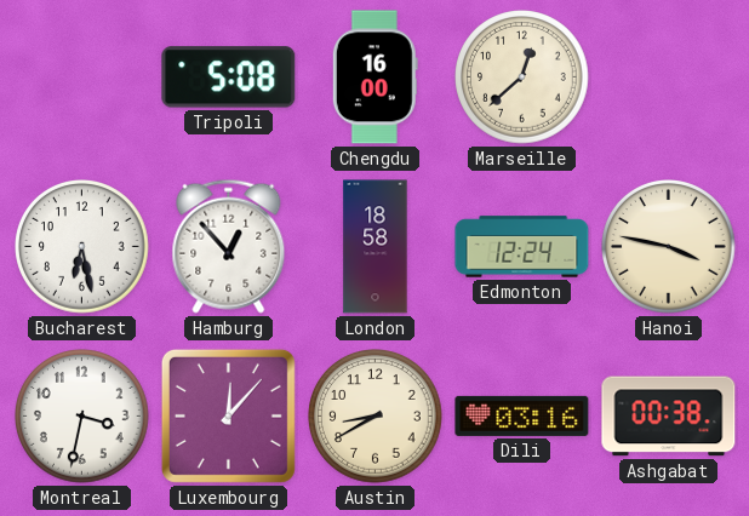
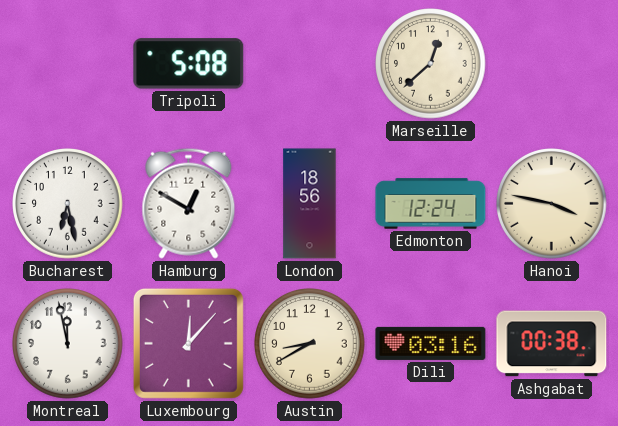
Chengdu: 16:00 -> none
Hamburg: 12:53 -> 12:50
London: 18:58 -> 18:56
Montreal: 3:32 -> 11:58
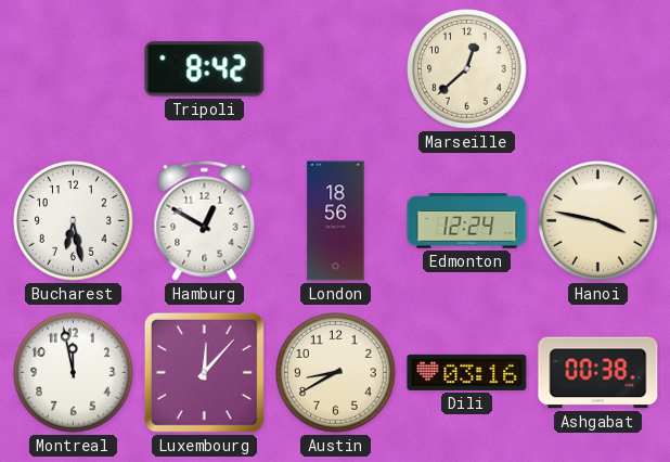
Tripoli: 5:08 -> 8:42
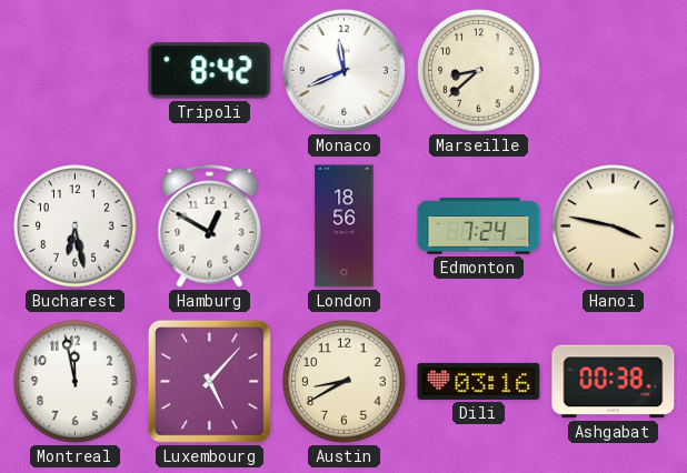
Monaco: none -> 11:41
Marseille: 12:38 -> 8:38
Edmonton: 12:24 -> 7:24
Luxembourg: 12:07 -> 5:07
